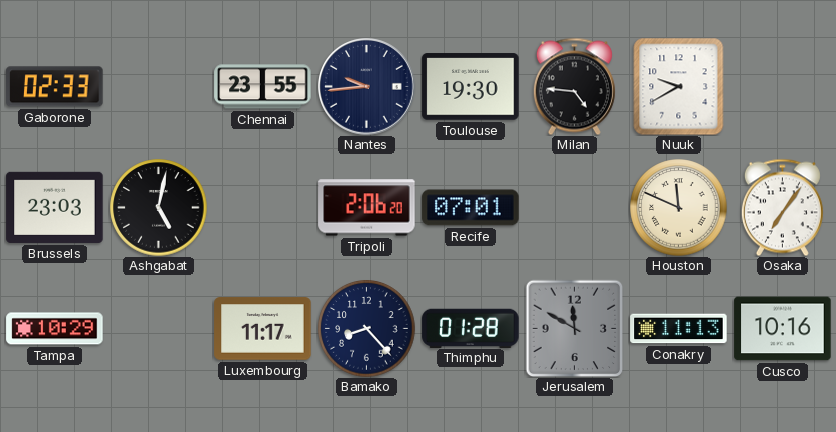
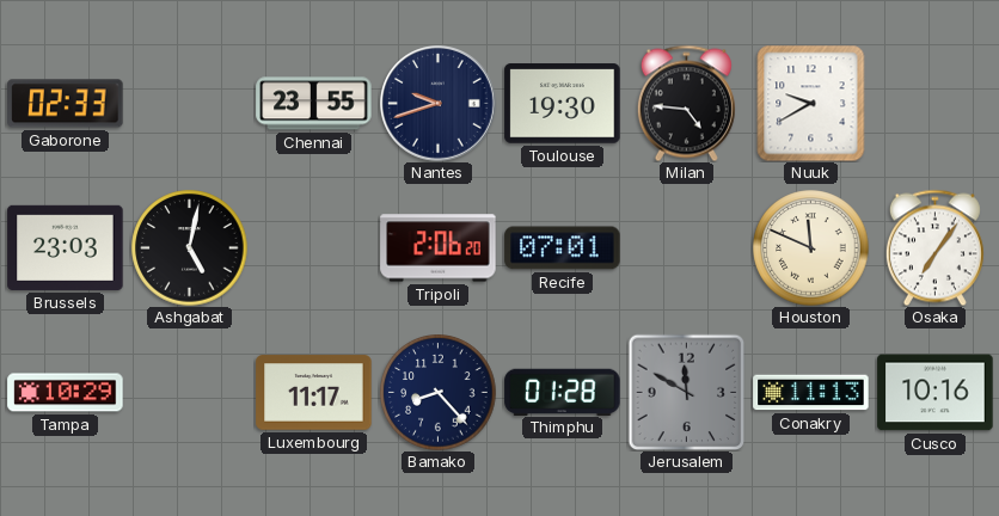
Nantes: 9:44 -> 9:42
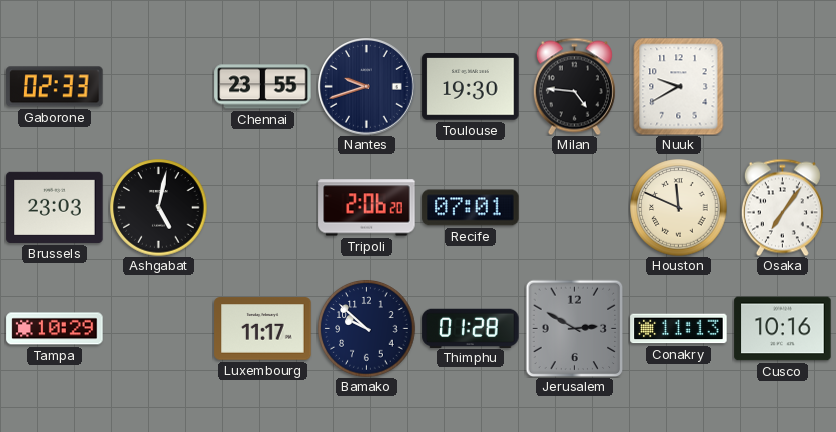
Bamako: 8:23 -> 9:52
Jerusalem: 11:50 -> 2:50
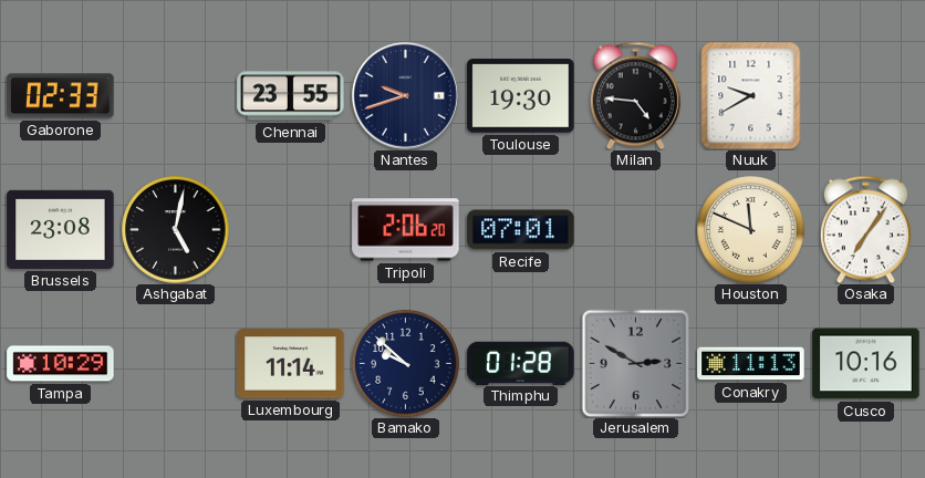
Brussels: 23:03 -> 23:08
Luxembourg: 11:17 -> 11:14
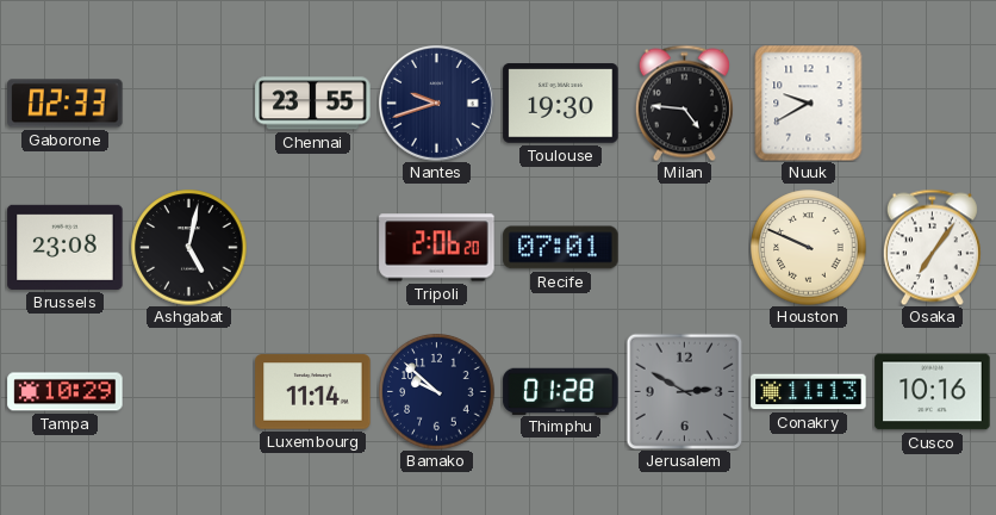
Houston: 11:49 -> 9:49
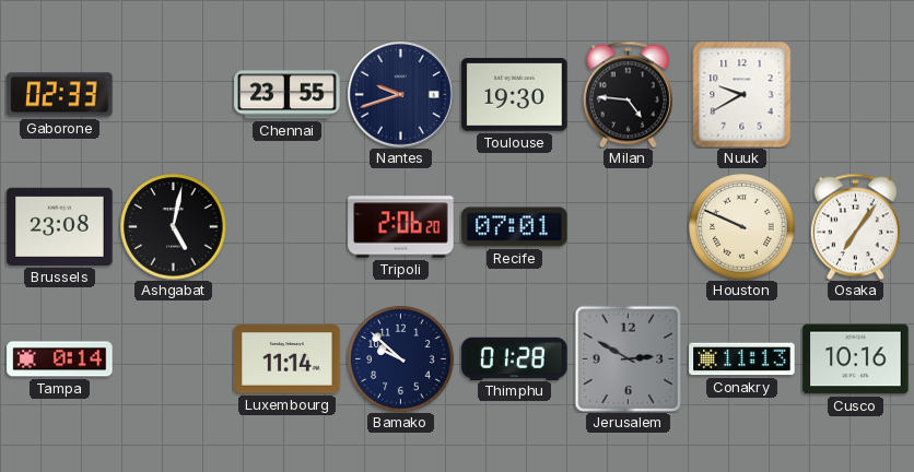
Tampa: 10:29 -> 0:14
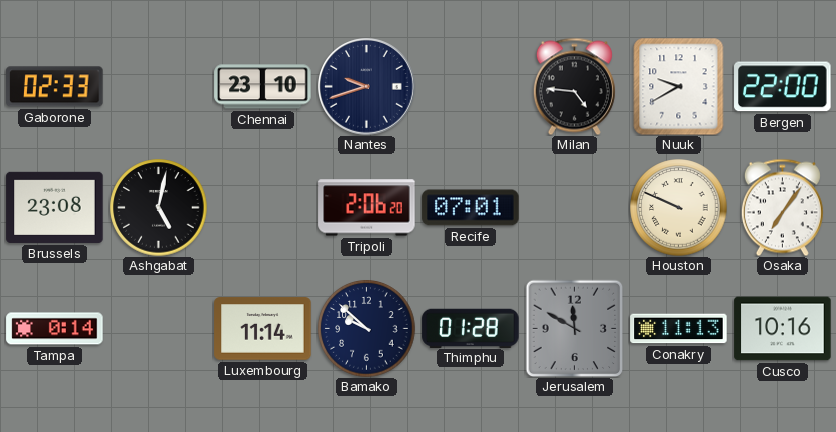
Chennai: 23:55 -> 23:10
Toulouse: 19:30 -> none
Bergen: none -> 22:00
Jerusalem: 2:50 -> 11:50
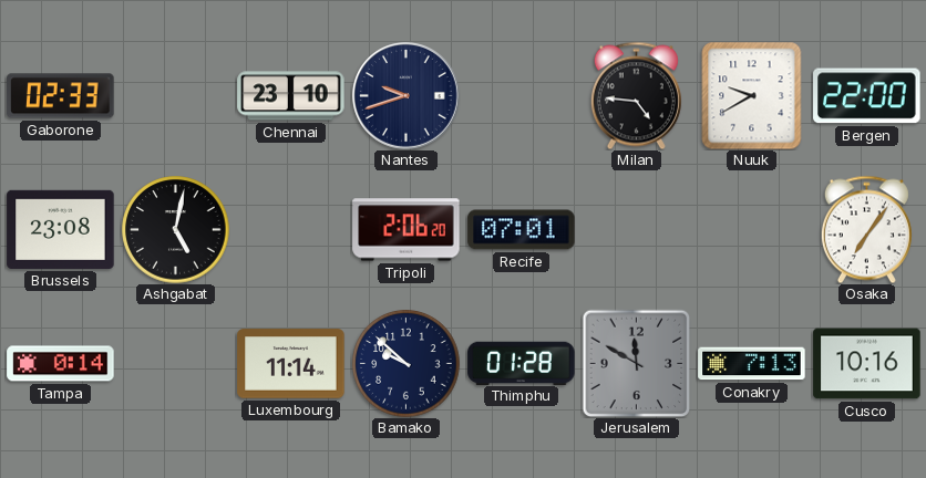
Houston: 9:49 -> none
Conakry: 11:13 -> 7:13
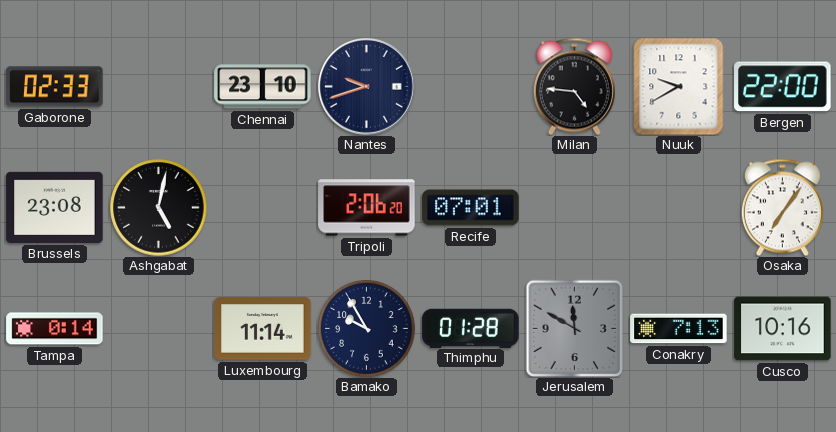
Bamako: 9:52 -> 9:55
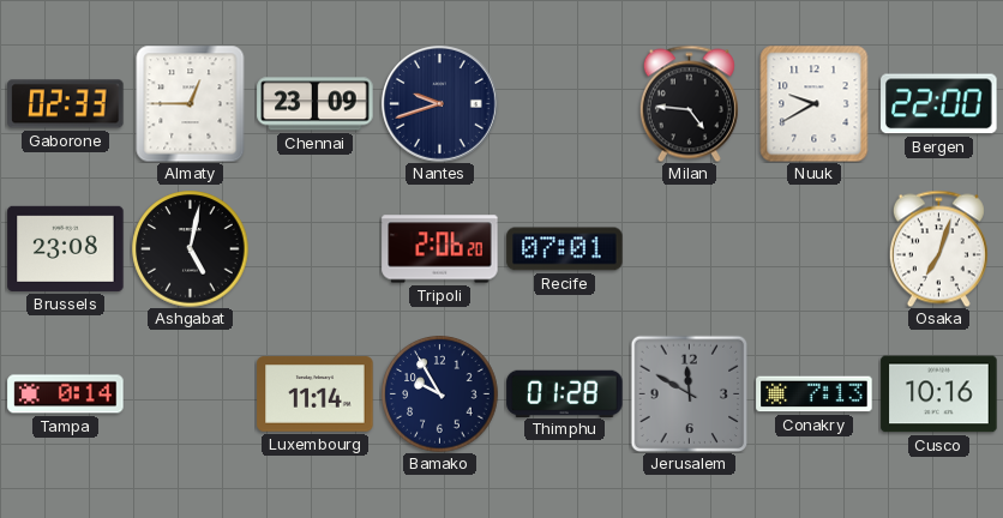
Almaty: none -> 12:45
Chennai: 23:10 -> 23:09
Osaka: 7:06 -> 7:03
